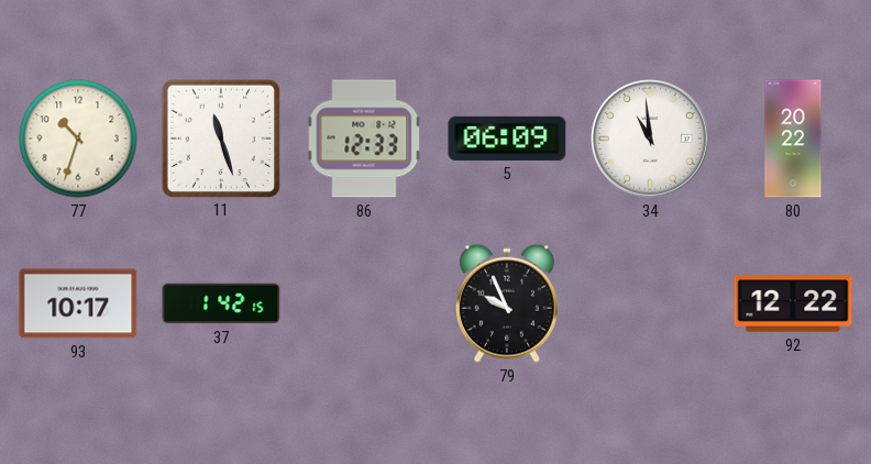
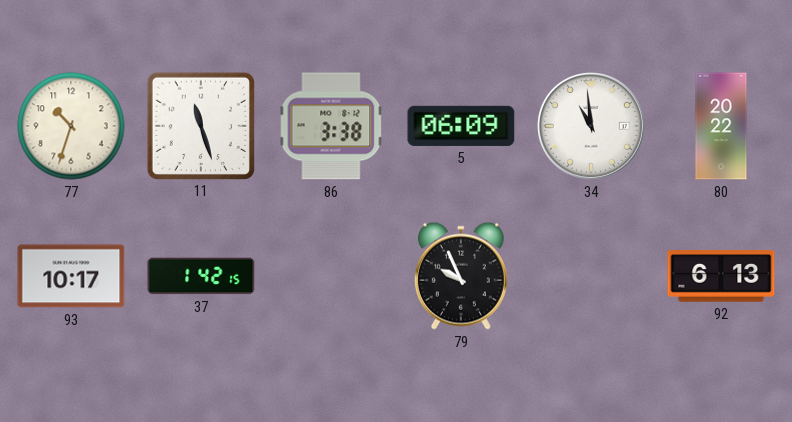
86: 12:33 -> 3:38
92: 12:22 -> 6:13
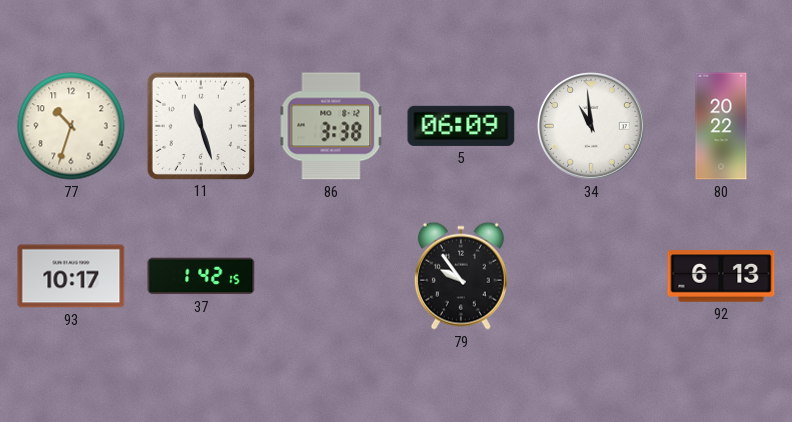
79: 9:56 -> 9:54
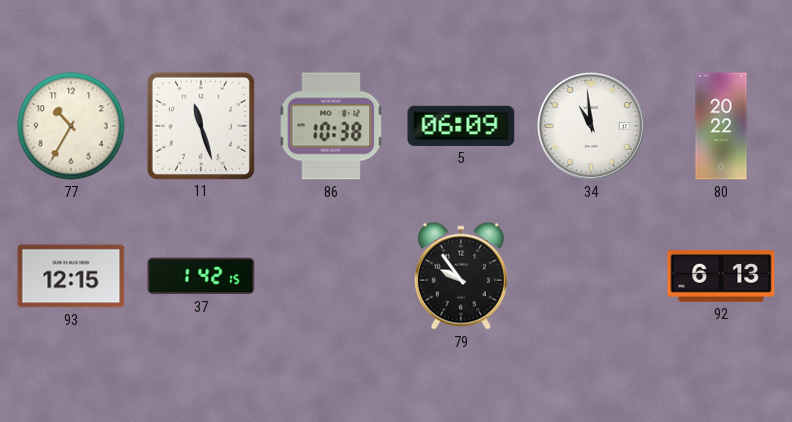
77: 10:33 -> 10:35
86: 3:38 -> 10:38
93: 10:17 -> 12:15
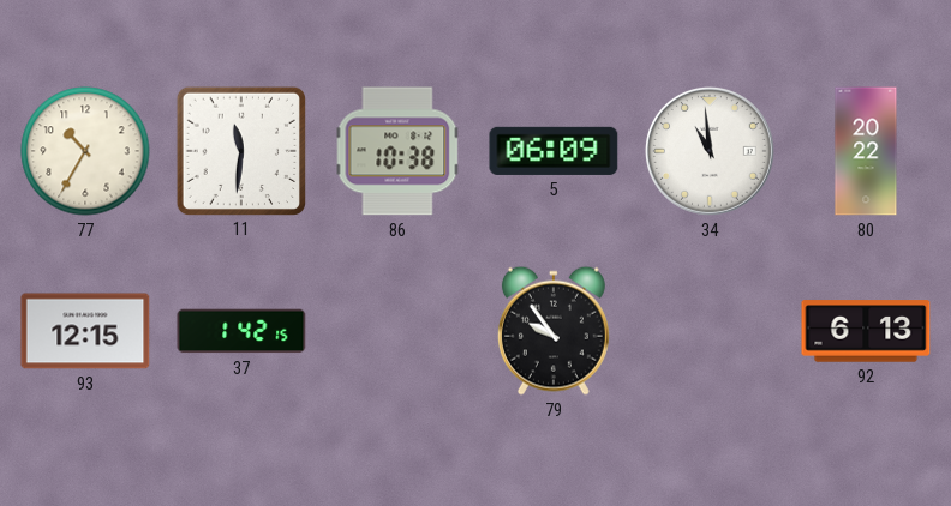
11: 11:27 -> 11:31
